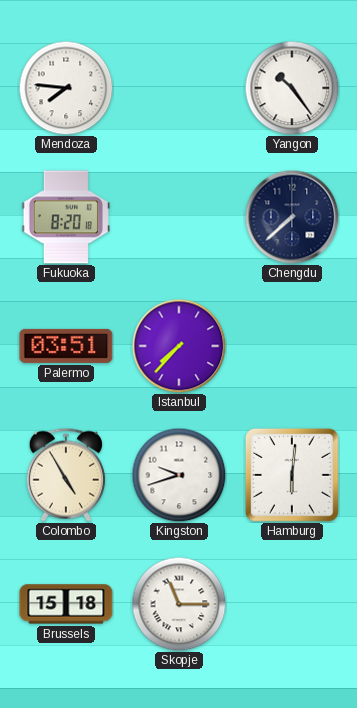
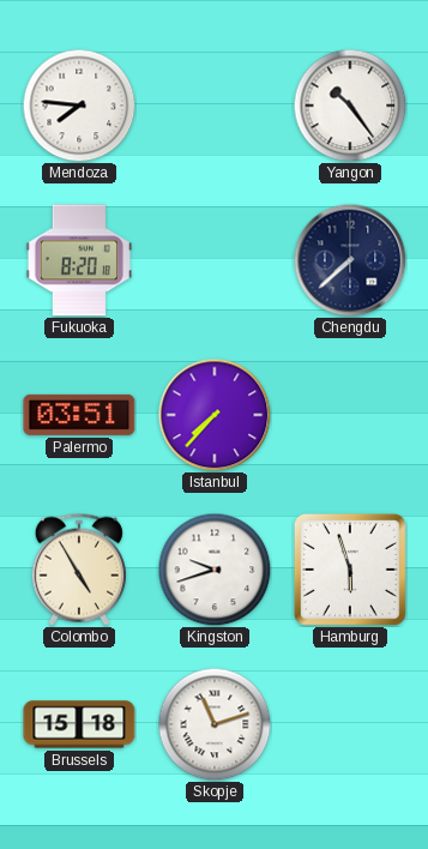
Hamburg: 6:01 -> 5:57
Skopje: 11:15 -> 11:12
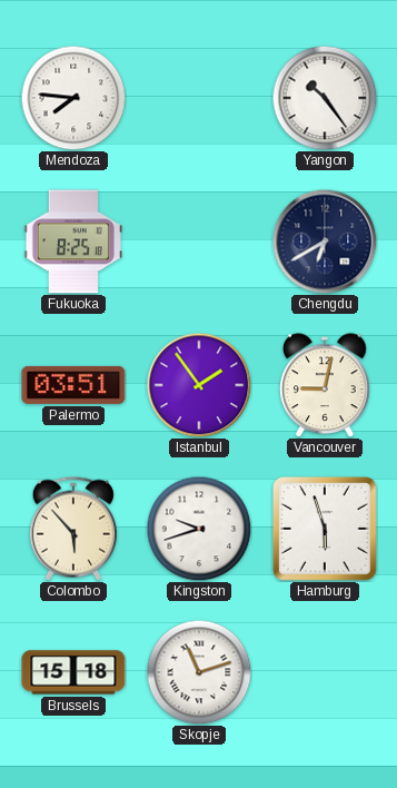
Fukuoka: 8:20 -> 8:25
Chengdu: 7:38 -> 6:40
Istanbul: 7:37 -> 1:54
Vancouver: none -> 9:02
Colombo: 4:55 -> 5:53
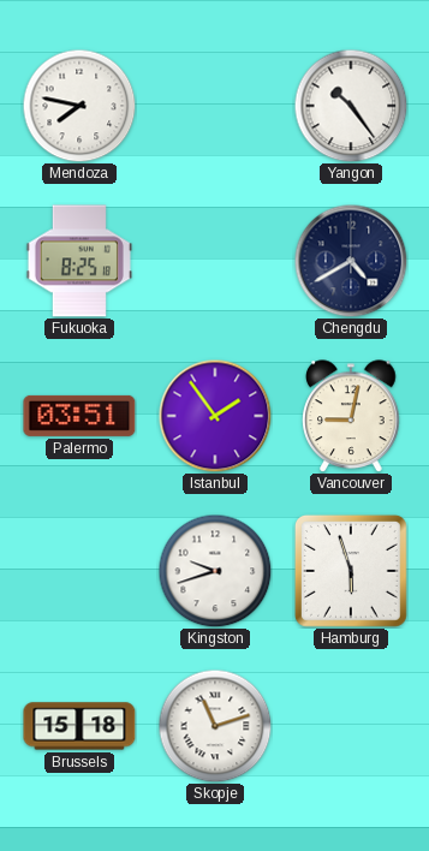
Mendoza: 7:46 -> 7:47
Chengdu: 6:40 -> 4:40
Colombo: 5:53 -> none
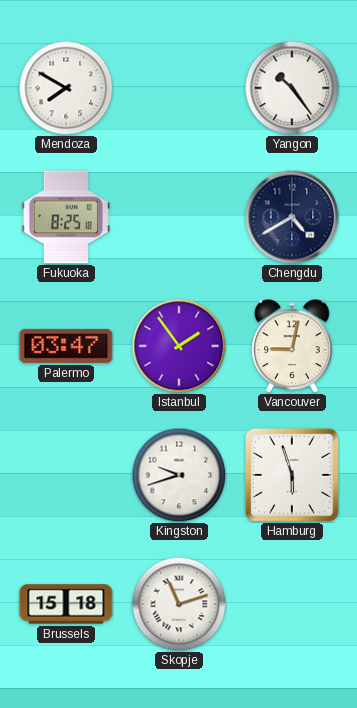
Mendoza: 7:47 -> 7:50
Palermo: 03:51 -> 03:47
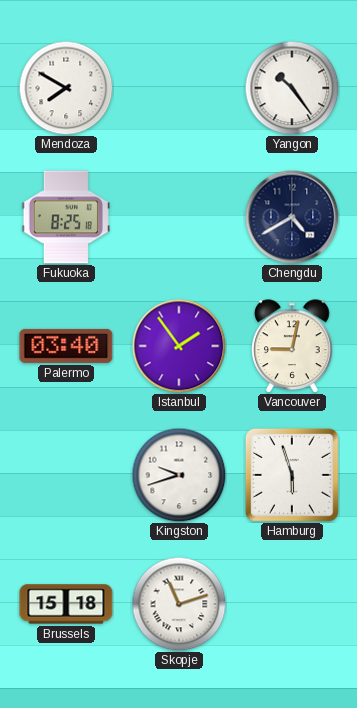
Palermo: 03:47 -> 03:40
